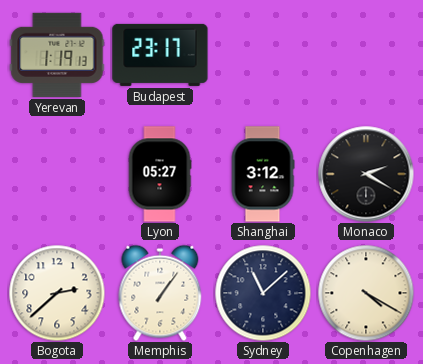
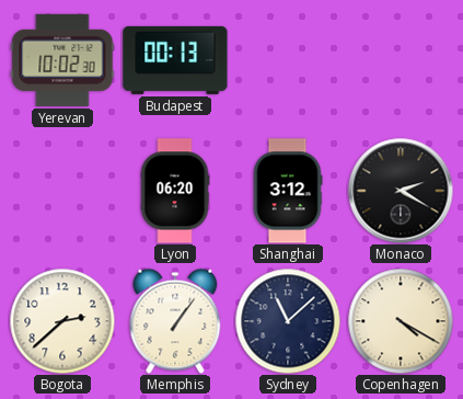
Yerevan: 1:19 -> 10:02
Budapest: 23:17 -> 00:13
Lyon: 05:27 -> 06:20
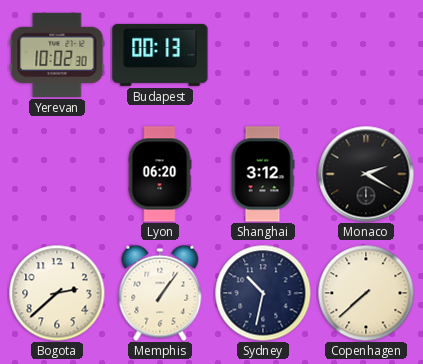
Sydney: 11:08 -> 10:32
Copenhagen: 4:20 -> 7:38
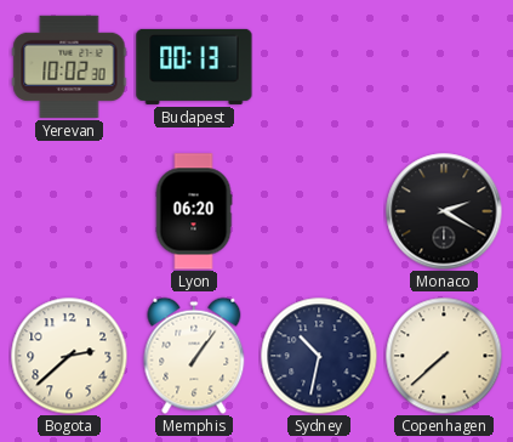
Shanghai: 3:12 -> none
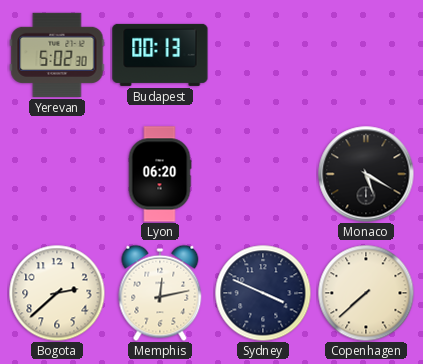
Yerevan: 10:02 -> 5:02
Monaco: 2:20 -> 5:20
Memphis: 1:06 -> 12:13
Sydney: 10:32 -> 3:49
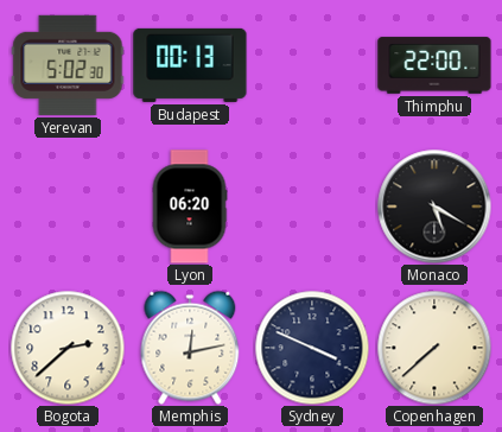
Thimphu: none -> 22:00
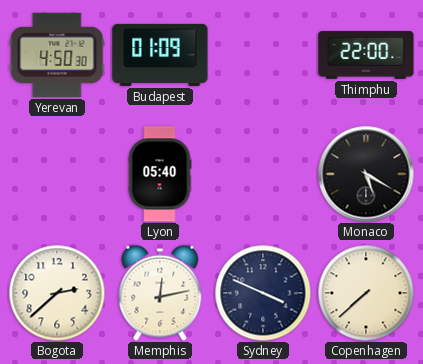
Yerevan: 5:02 -> 4:50
Budapest: 00:13 -> 01:09
Lyon: 06:20 -> 05:40
